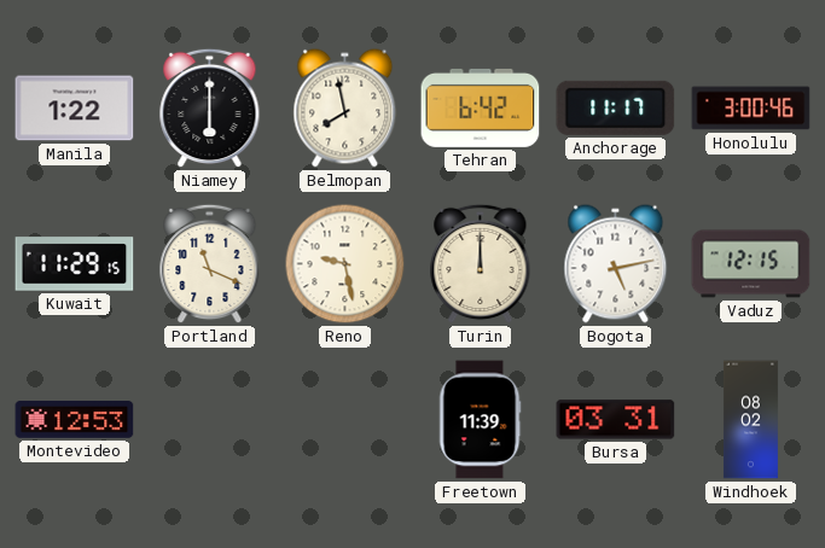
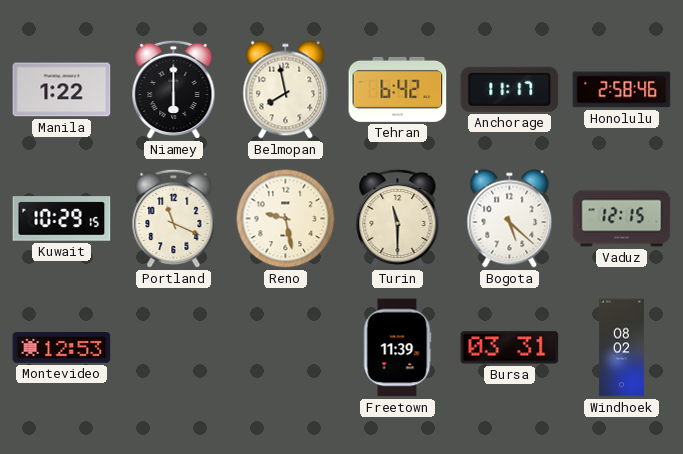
Honolulu: 3:00 -> 2:58
Kuwait: 11:29 -> 10:29
Turin: 12:00 -> 11:30
Bogota: 5:13 -> 5:22
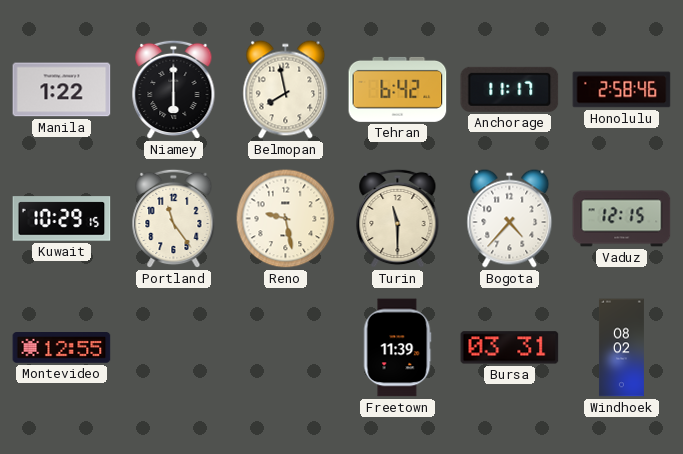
Portland: 11:19 -> 11:24
Bogota: 5:22 -> 4:37
Montevideo: 12:53 -> 12:55
